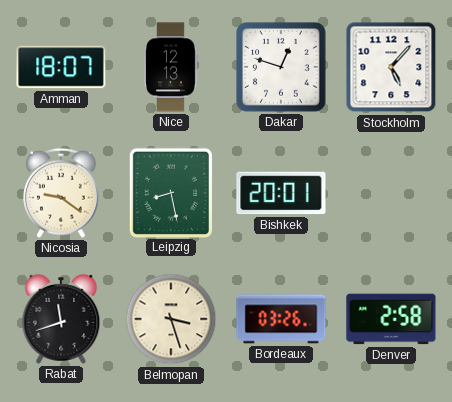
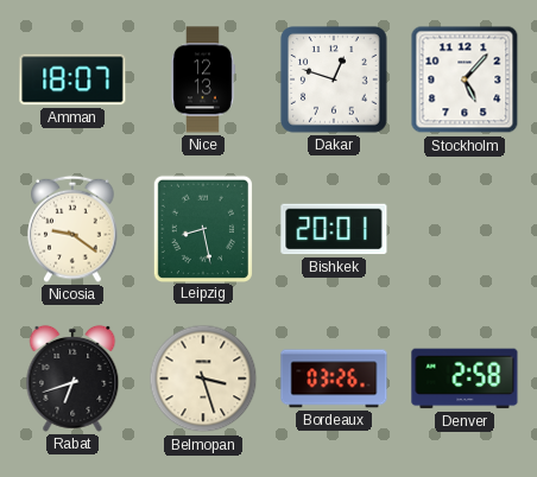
Rabat: 11:42 -> 6:42
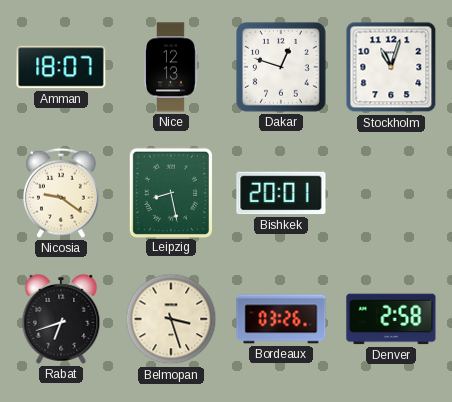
Stockholm: 5:07 -> 11:03
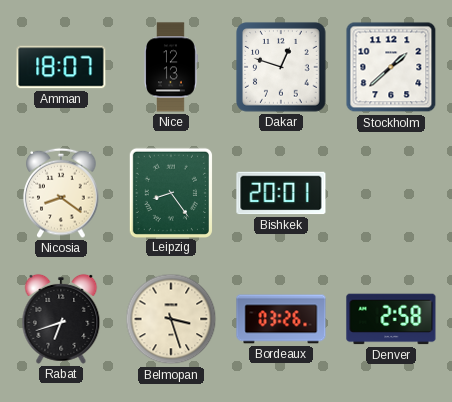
Stockholm: 11:03 -> 1:38
Nicosia: 9:21 -> 8:21
Leipzig: 8:28 -> 8:24
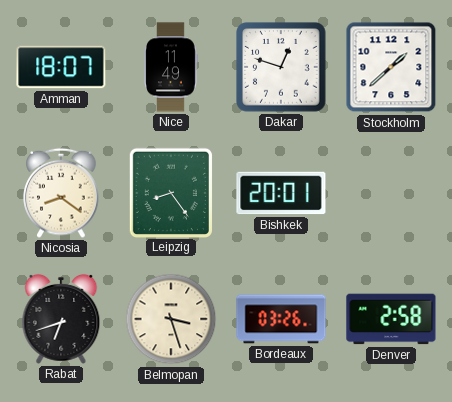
Nice: 12:13 -> 11:49
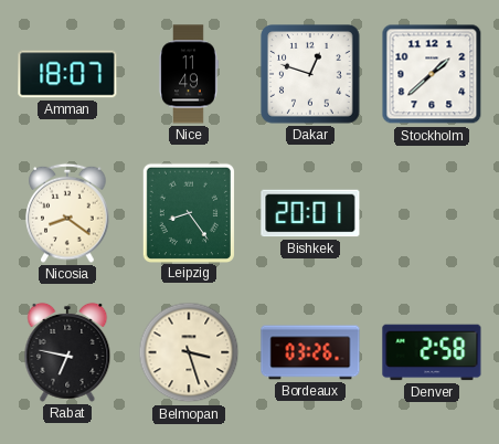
Rabat: 6:42 -> 6:47
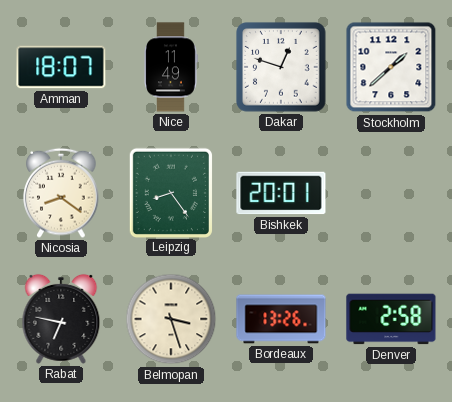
Bordeaux: 03:26 -> 13:26
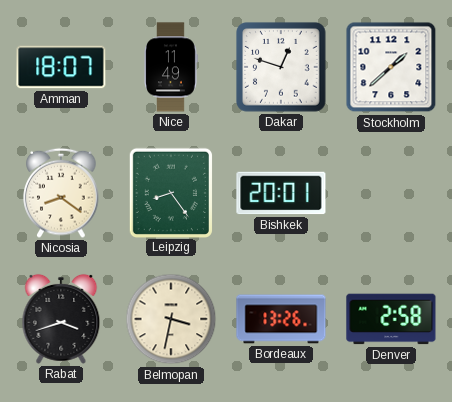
Rabat: 6:47 -> 3:42
Belmopan: 3:27 -> 3:32
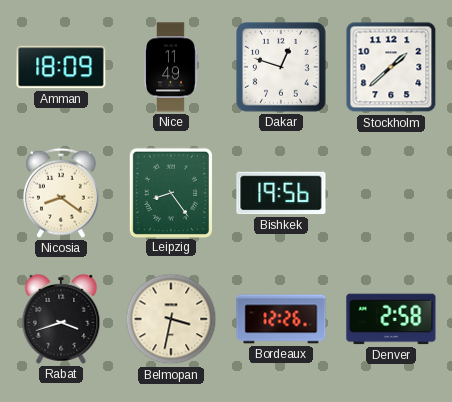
Amman: 18:07 -> 18:09
Bishkek: 20:01 -> 19:56
Bordeaux: 13:26 -> 12:26
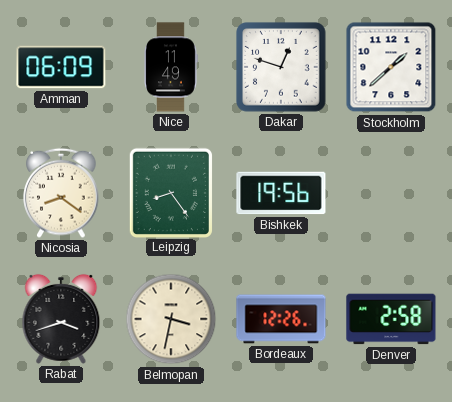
Amman: 18:09 -> 06:09
